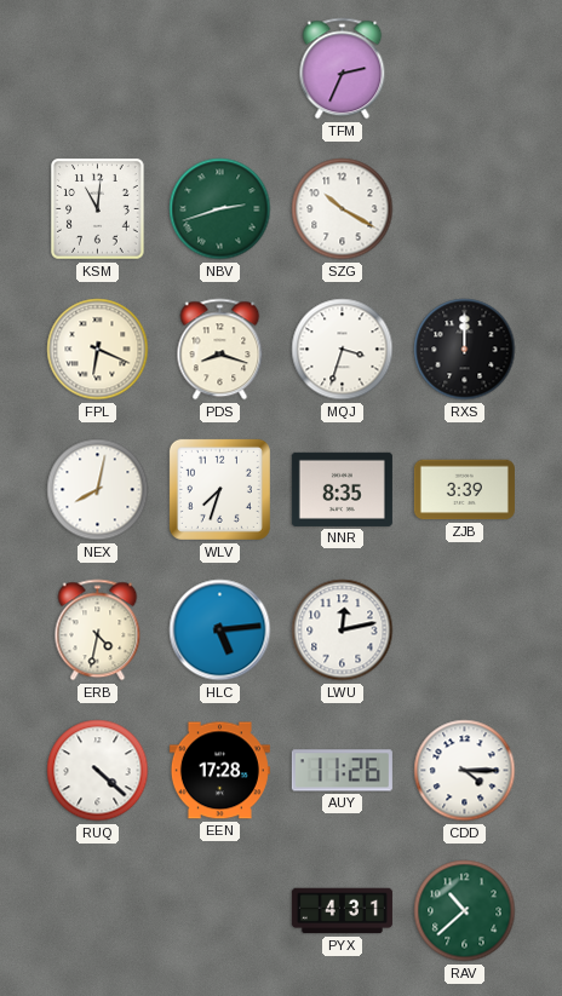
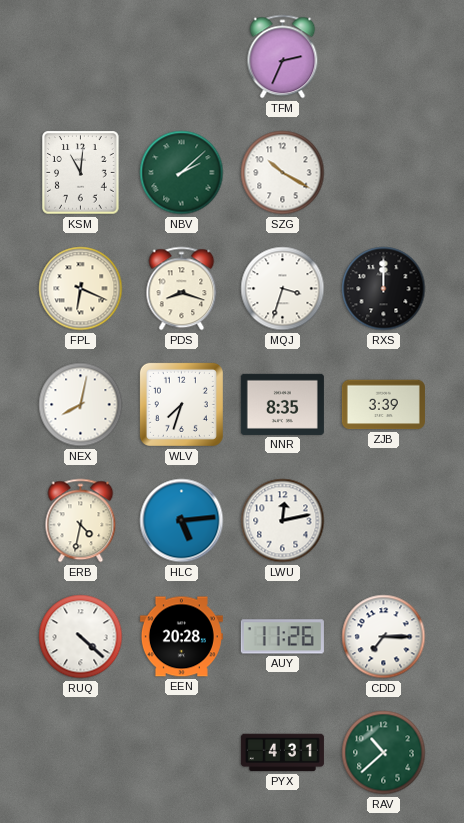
NBV: 2:42 -> 2:08
EEN: 17:28 -> 20:28
CDD: 4:15 -> 7:15
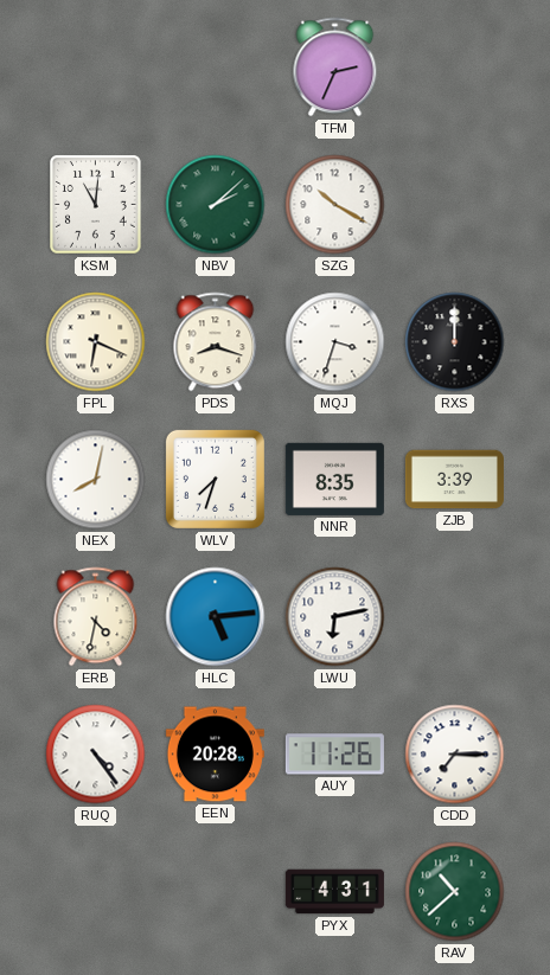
LWU: 12:13 -> 6:13
RUQ: 4:22 -> 4:24
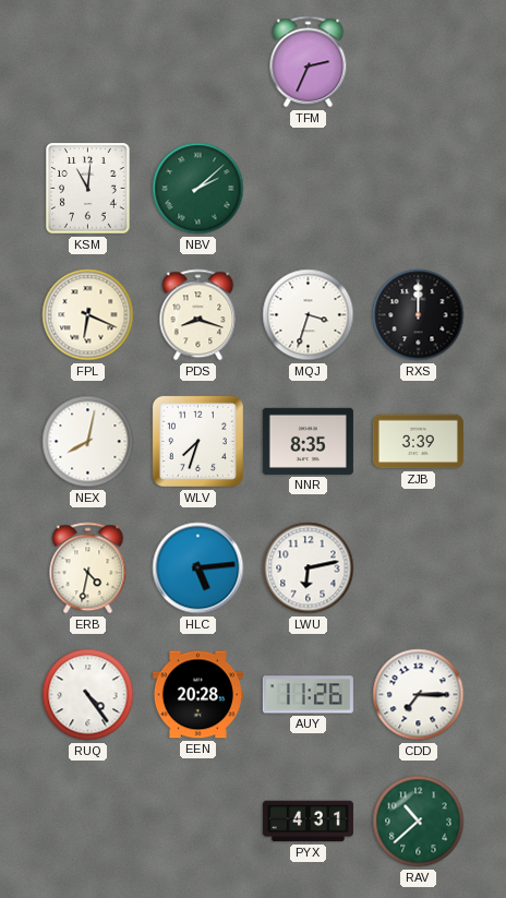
SZG: 10:20 -> none
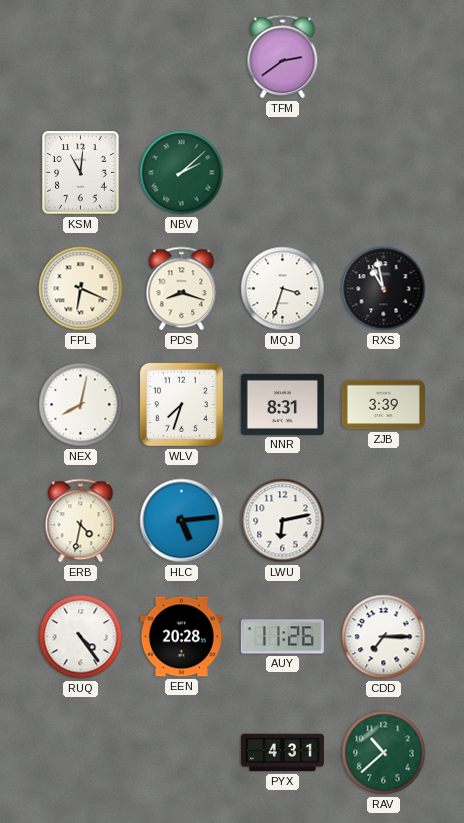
TFM: 2:34 -> 2:39
RXS: 12:00 -> 10:58
NNR: 8:35 -> 8:31
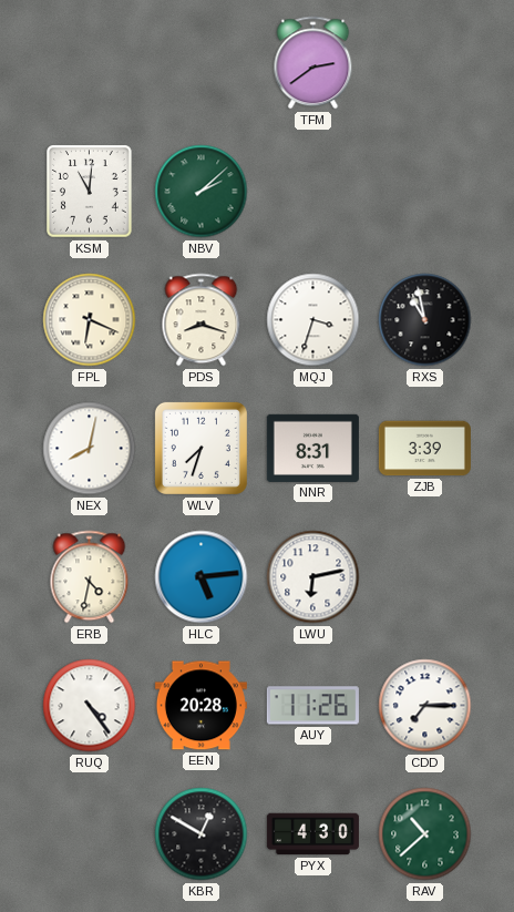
KBR: none -> 12:50
PYX: 4:31 -> 4:30
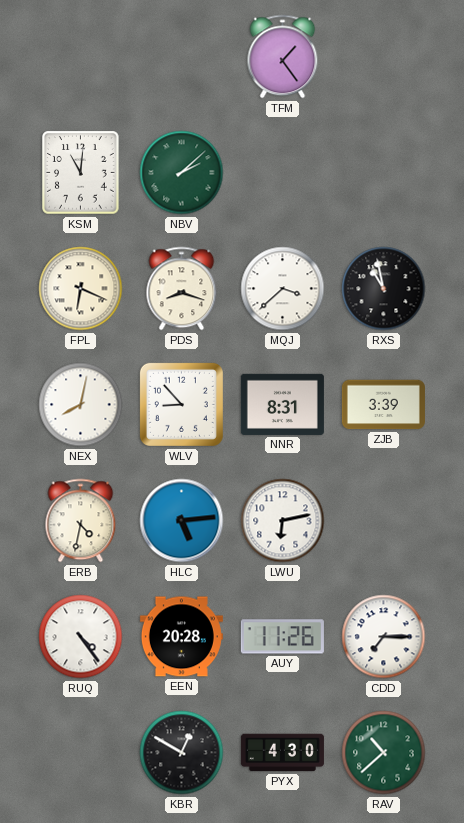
TFM: 2:39 -> 1:24
MQJ: 3:33 -> 3:38
WLV: 7:33 -> 8:53
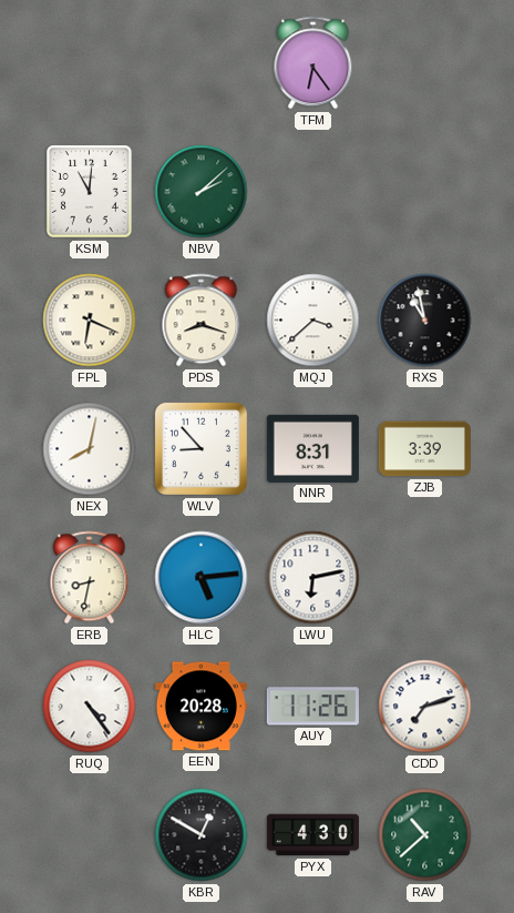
TFM: 1:24 -> 6:24
ERB: 4:32 -> 8:32
CDD: 7:15 -> 7:12
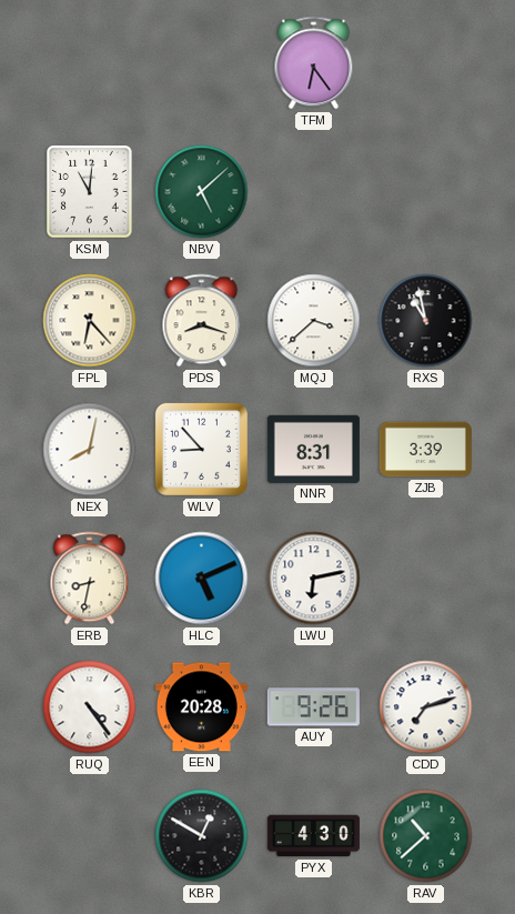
NBV: 2:08 -> 5:08
FPL: 6:19 -> 6:23
HLC: 5:14 -> 5:11
AUY: 11:26 -> 9:26
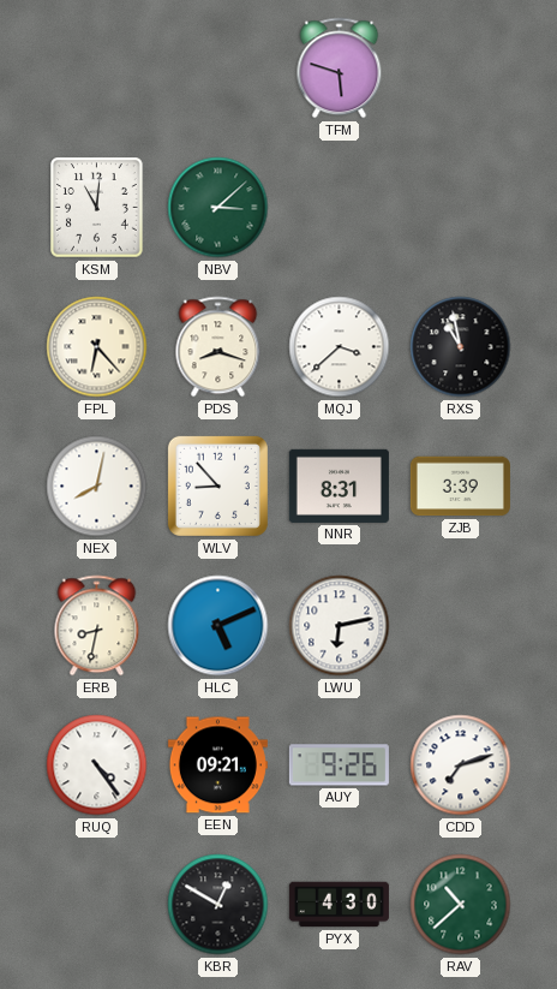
TFM: 6:24 -> 5:48
NBV: 5:08 -> 3:08
EEN: 20:28 -> 09:21
